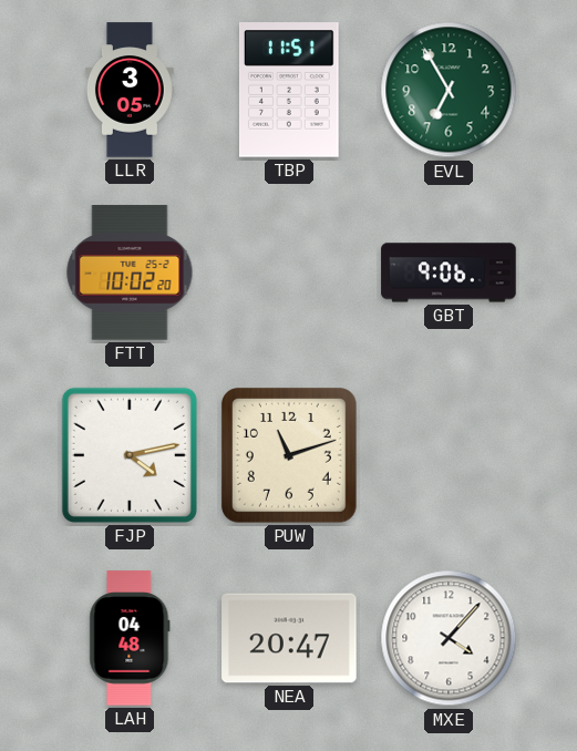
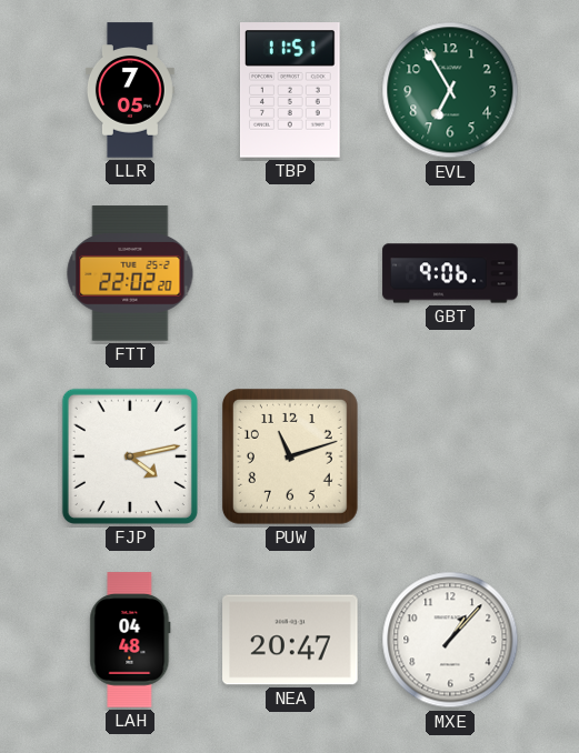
LLR: 3:05 -> 7:05
FTT: 10:02 -> 22:02
MXE: 4:07 -> 1:07
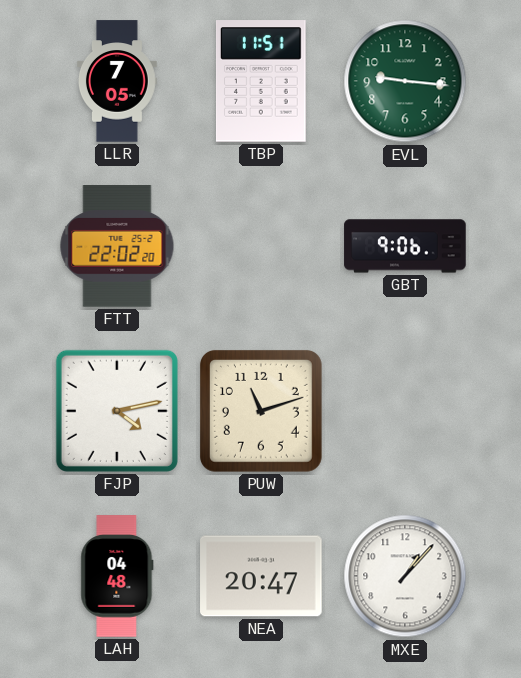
EVL: 6:55 -> 9:16
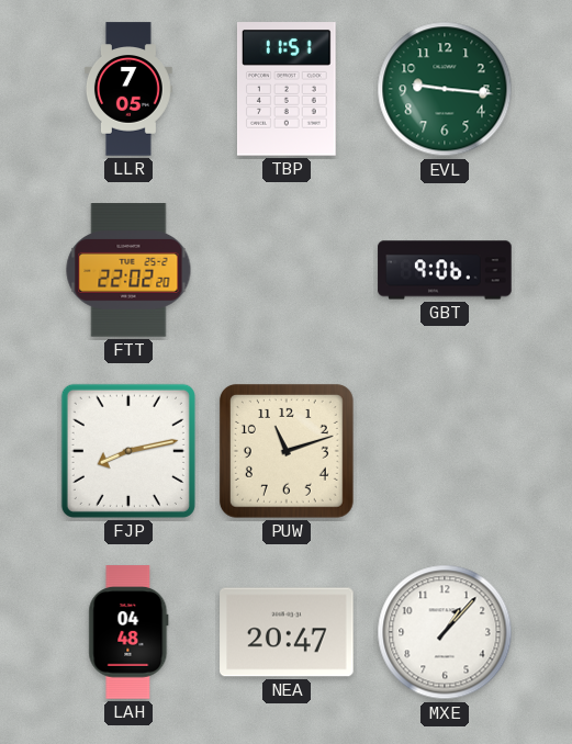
FJP: 4:13 -> 8:13
